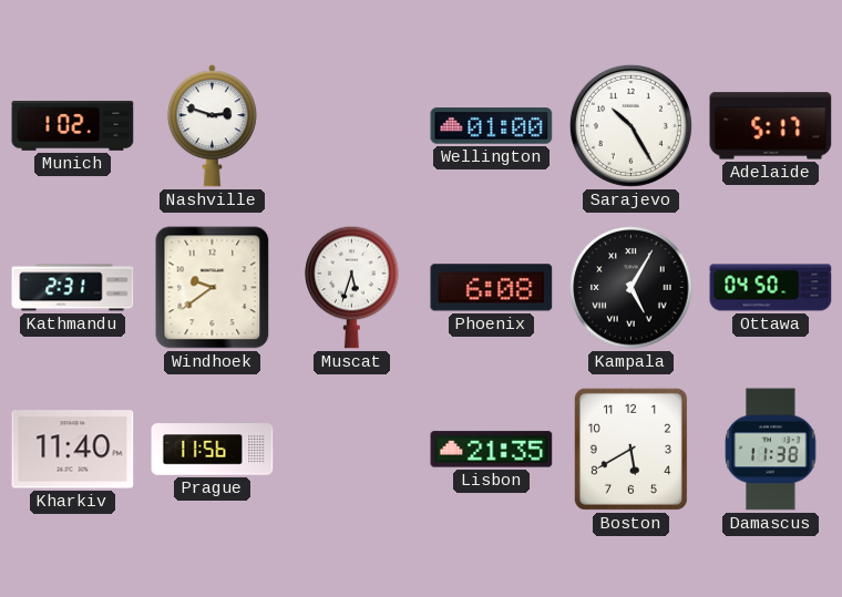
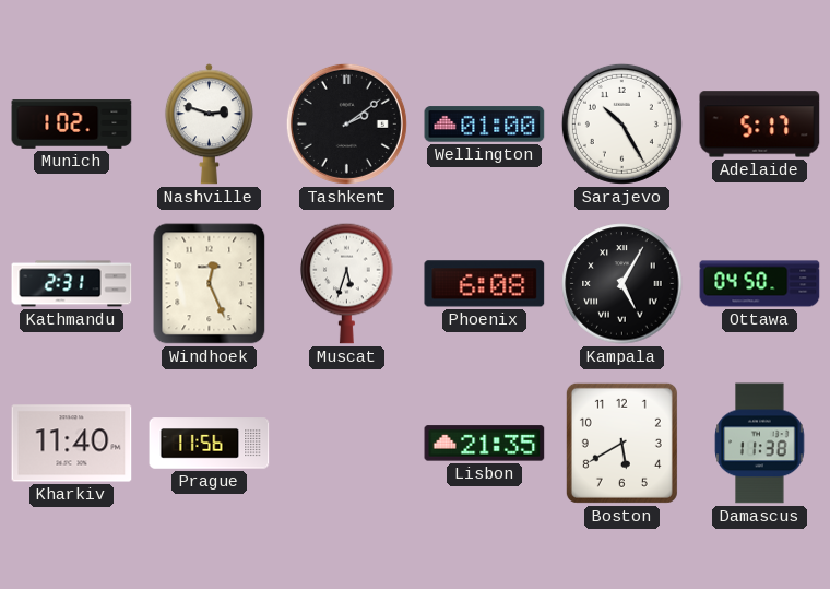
Tashkent: none -> 2:09
Windhoek: 9:39 -> 12:26
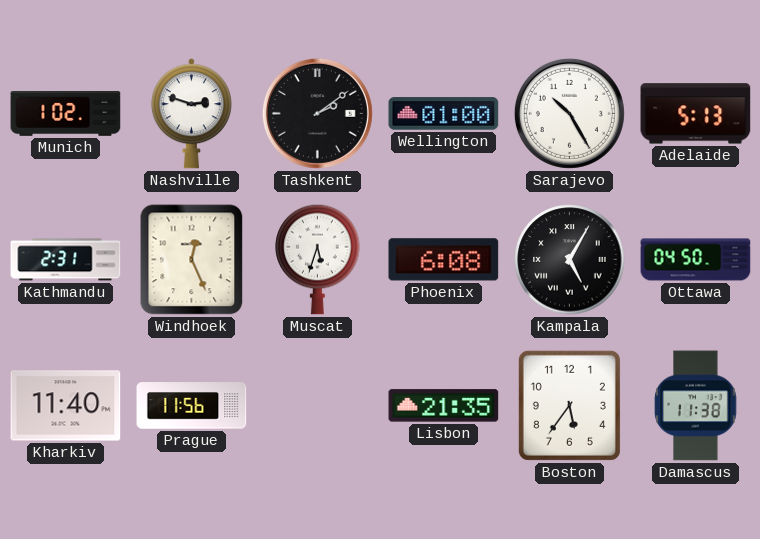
Adelaide: 5:17 -> 5:13
Boston: 5:40 -> 5:36
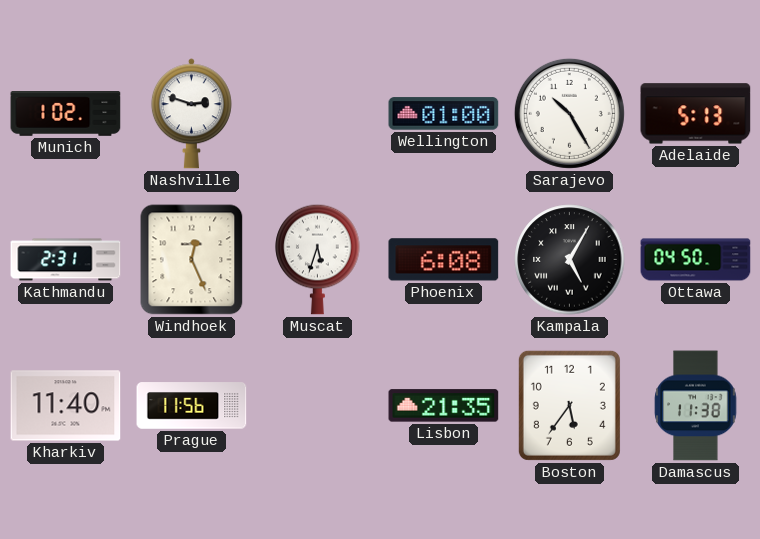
Tashkent: 2:09 -> none
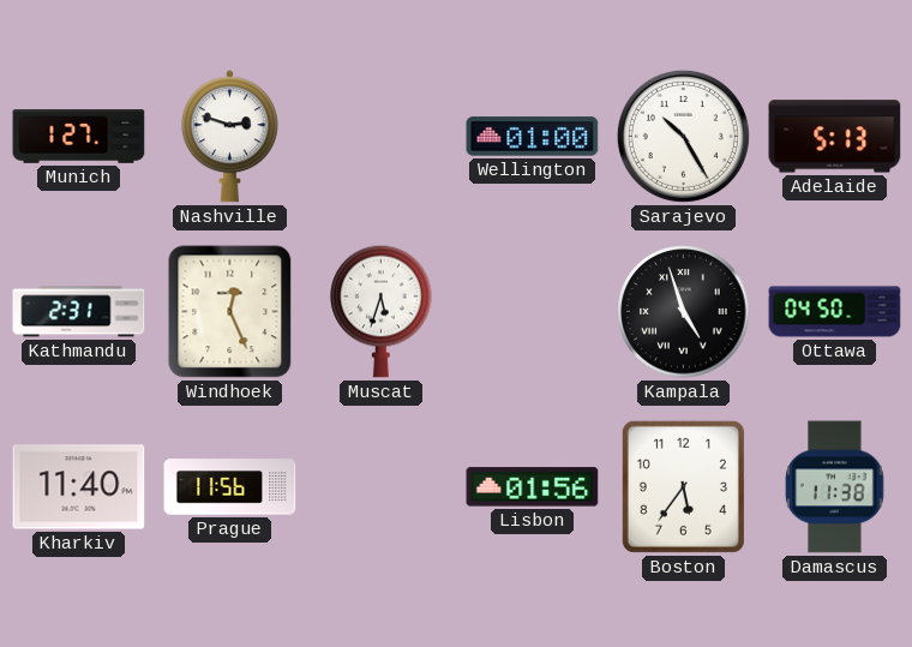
Munich: 1:02 -> 1:27
Phoenix: 6:08 -> none
Kampala: 5:05 -> 4:57
Lisbon: 21:35 -> 01:56
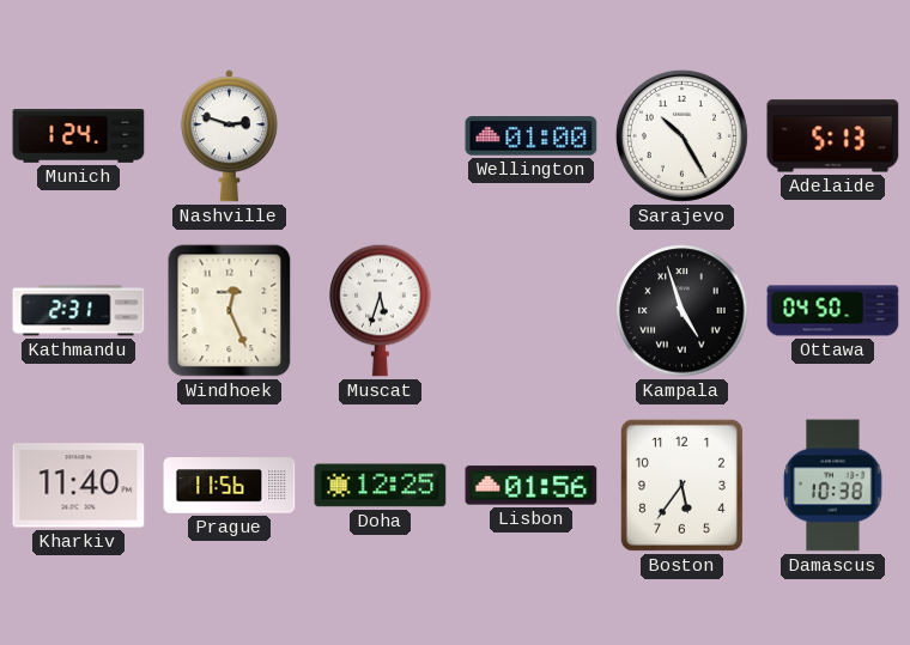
Munich: 1:27 -> 1:24
Doha: none -> 12:25
Damascus: 11:38 -> 10:38
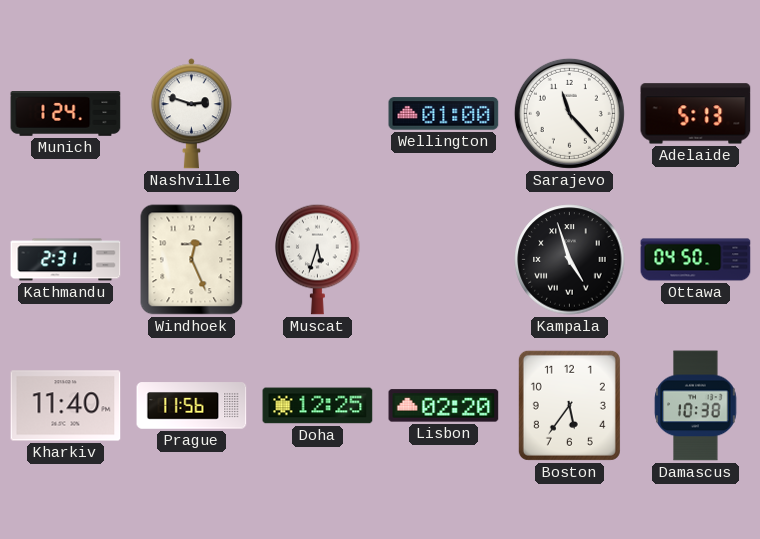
Sarajevo: 10:25 -> 11:23
Lisbon: 01:56 -> 02:20
